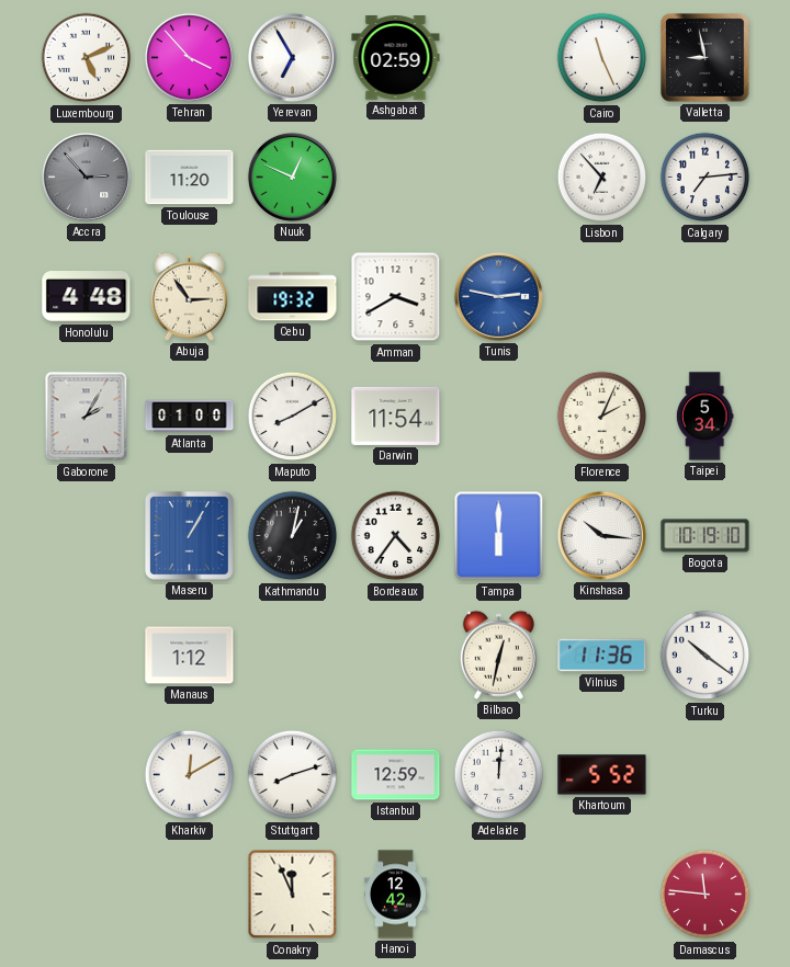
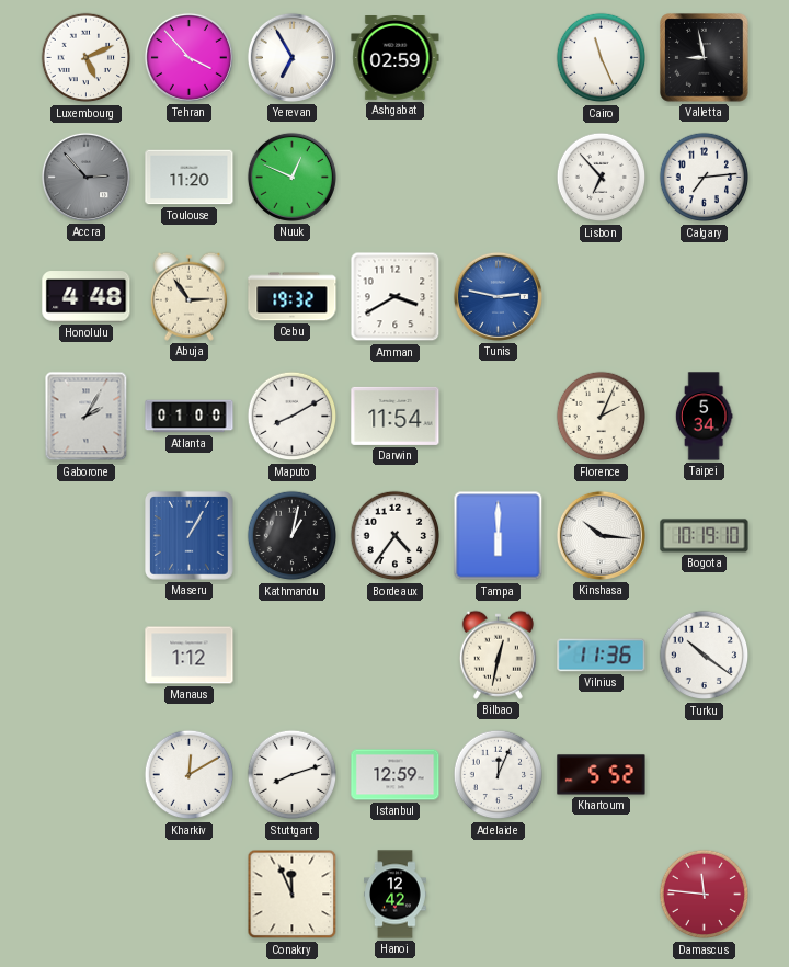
Adelaide: 12:01 -> 12:04
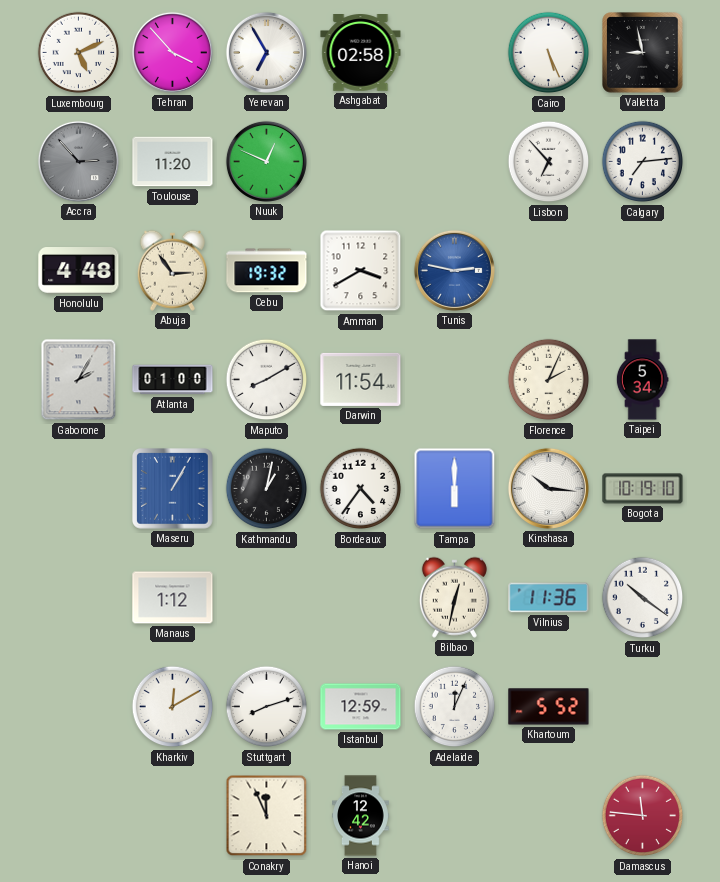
Ashgabat: 02:59 -> 02:58
Cairo: 11:26 -> 5:26
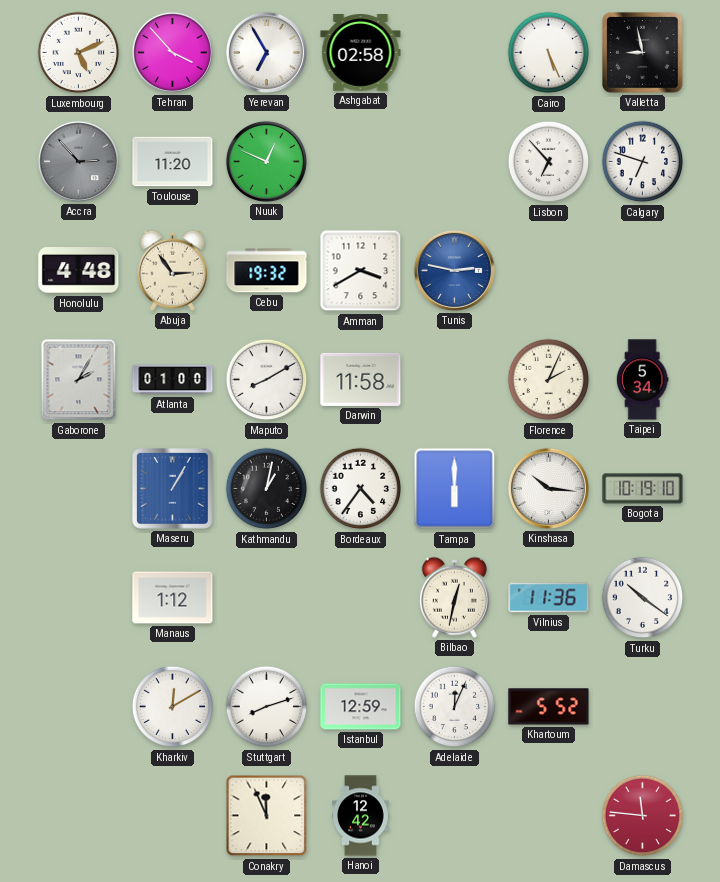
Calgary: 7:14 -> 6:48
Darwin: 11:54 -> 11:58
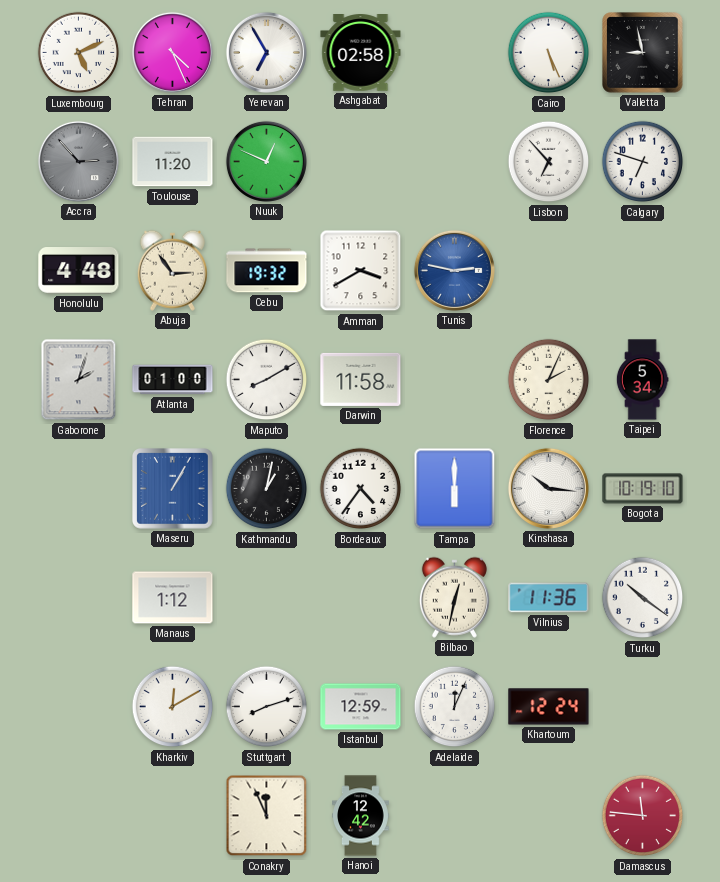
Tehran: 3:53 -> 4:26
Gaborone: 2:05 -> 2:03
Khartoum: 5:52 -> 12:24
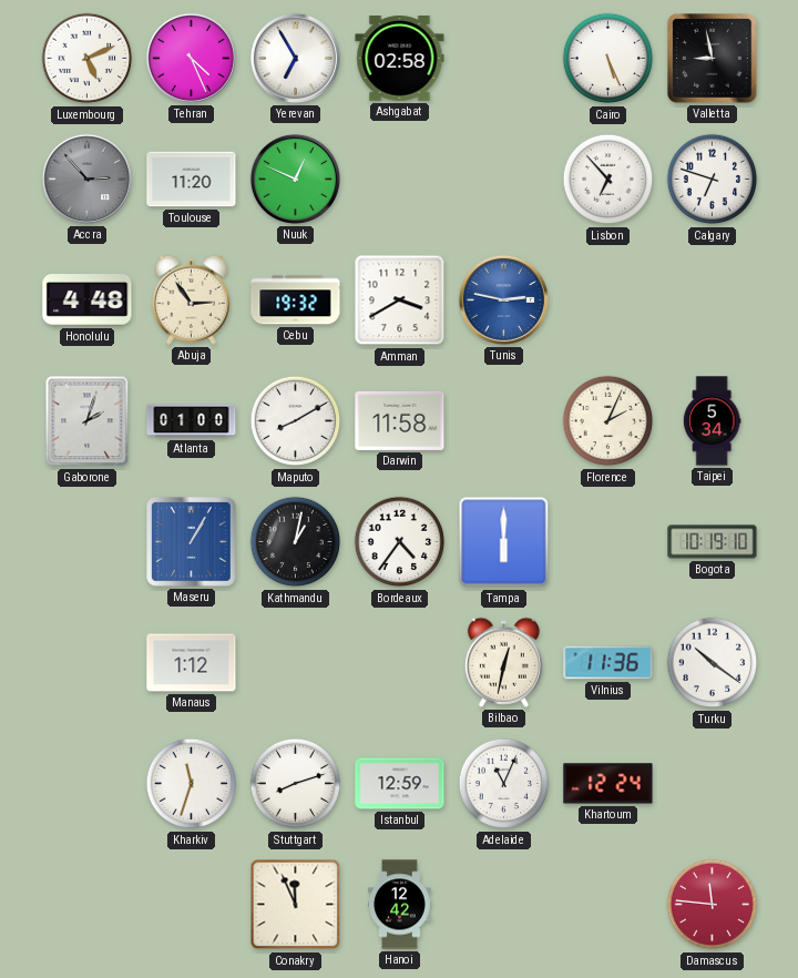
Kinshasa: 10:16 -> none
Kharkiv: 12:10 -> 11:33
Adelaide: 12:04 -> 11:04
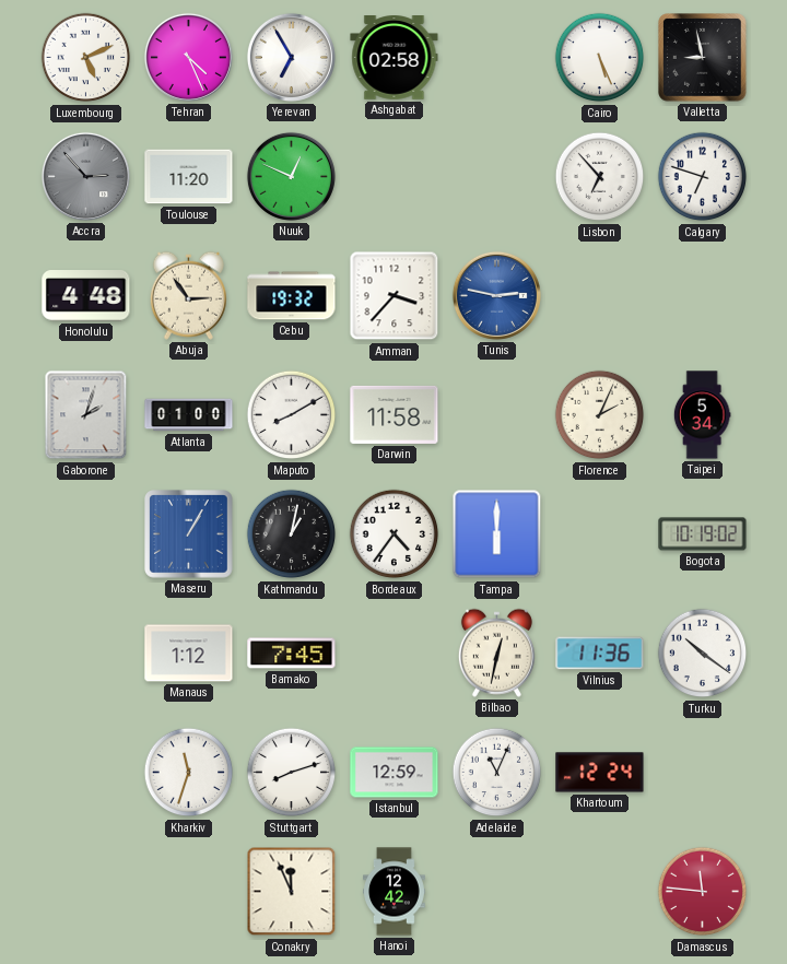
Amman: 3:40 -> 3:37
Bogota: 10:19:10 -> 10:19:02
Bamako: none -> 7:45
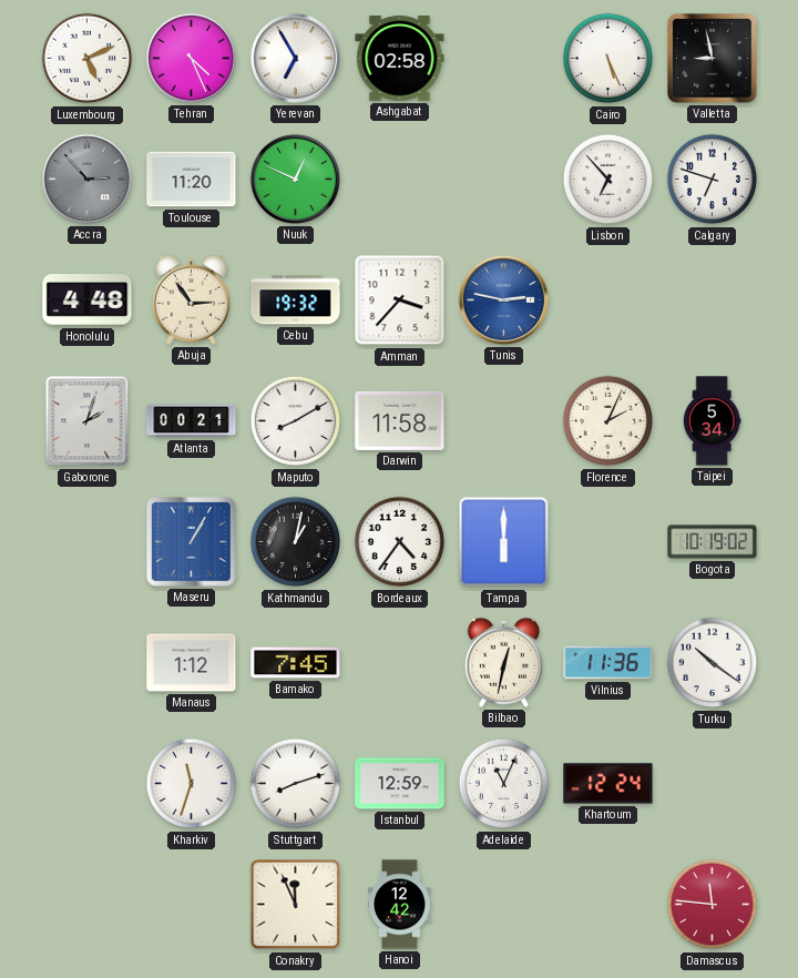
Atlanta: 01:00 -> 00:21
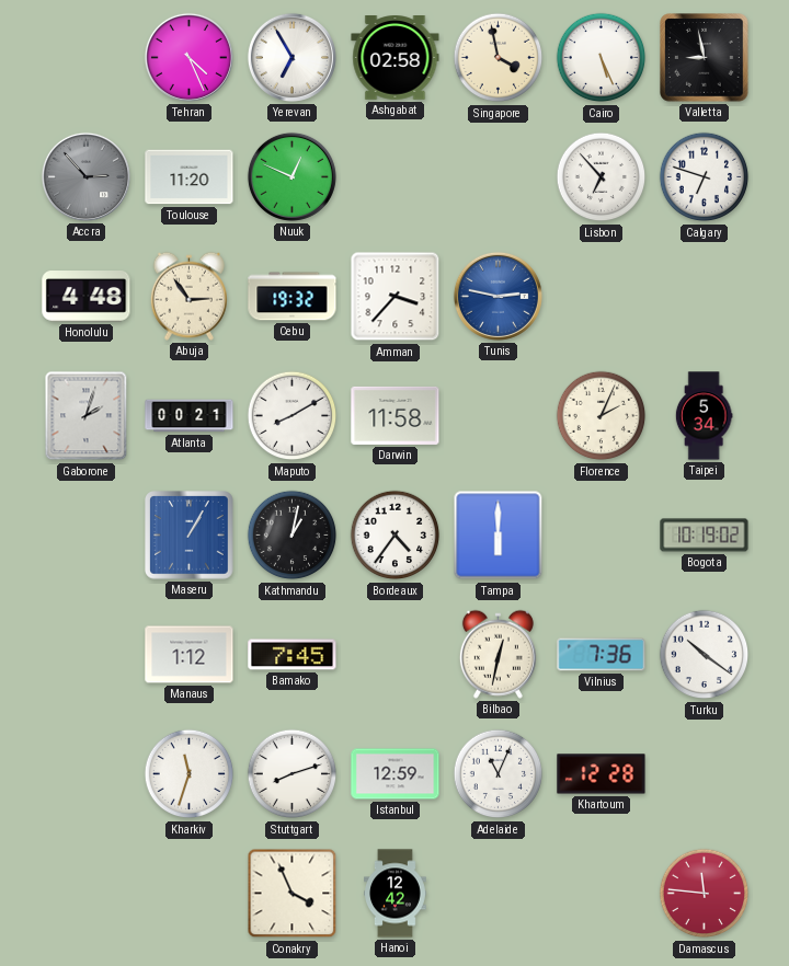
Luxembourg: 5:11 -> none
Singapore: none -> 3:58
Vilnius: 11:36 -> 7:36
Khartoum: 12:24 -> 12:28
Conakry: 11:56 -> 3:56
